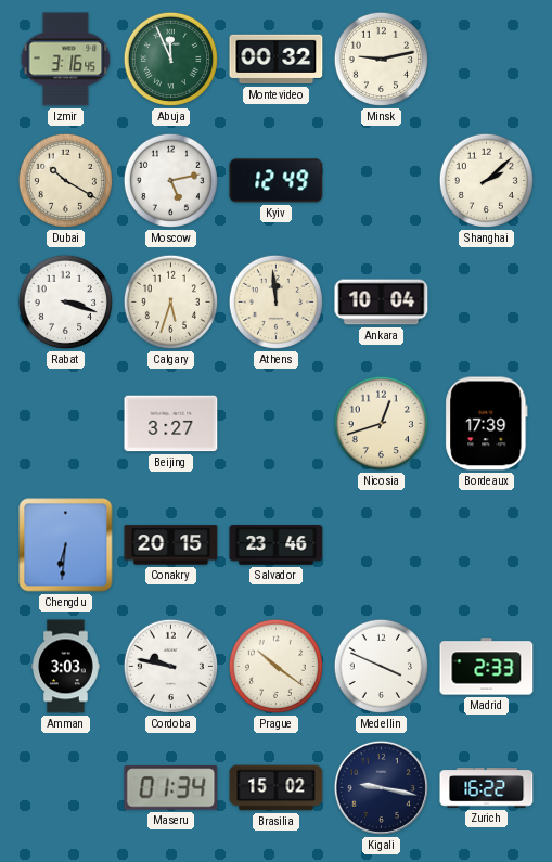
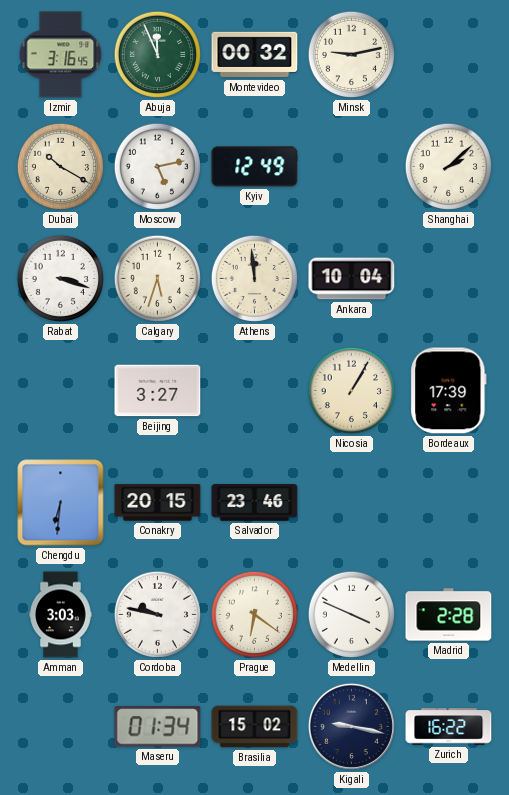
Nicosia: 12:42 -> 1:05
Prague: 10:21 -> 6:21
Madrid: 2:33 -> 2:28
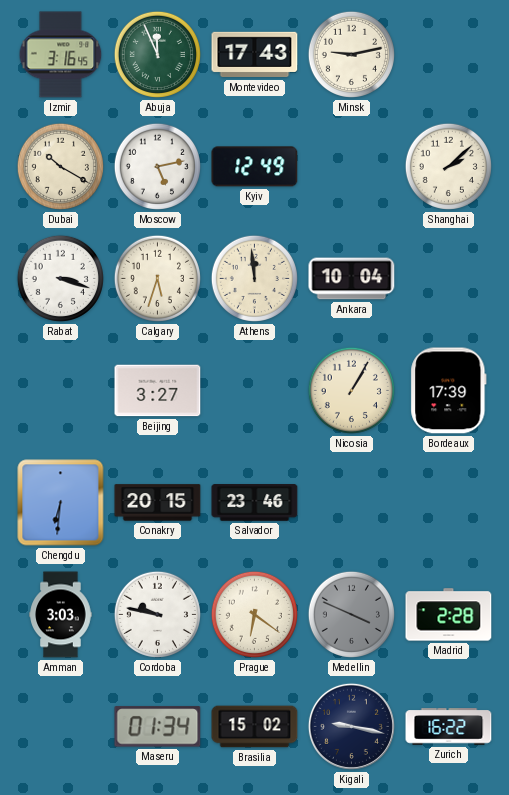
Montevideo: 00:32 -> 17:43
Medellin dial: white -> grey
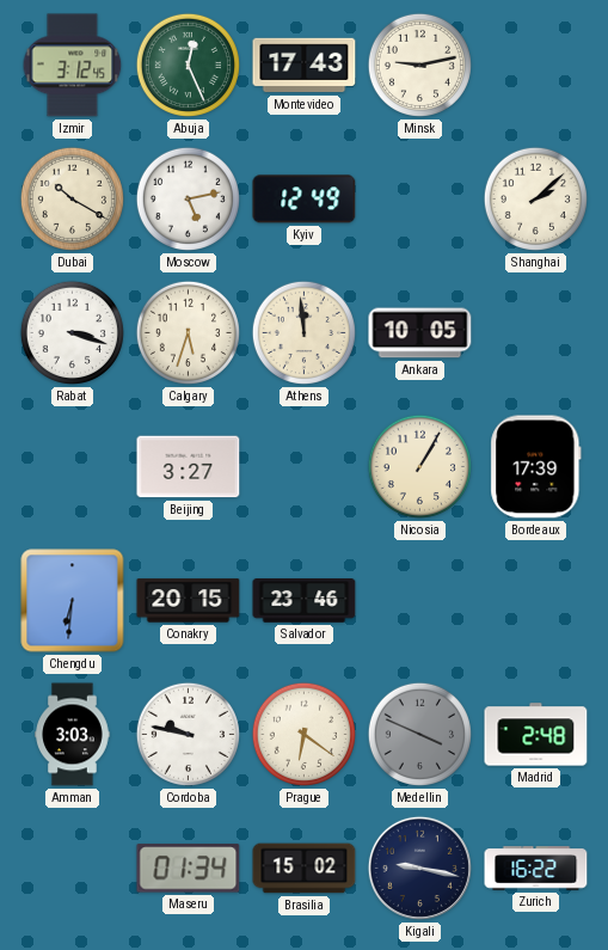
Izmir: 3:16 -> 3:12
Abuja: 11:56 -> 12:26
Ankara: 10:04 -> 10:05
Madrid: 2:28 -> 2:48
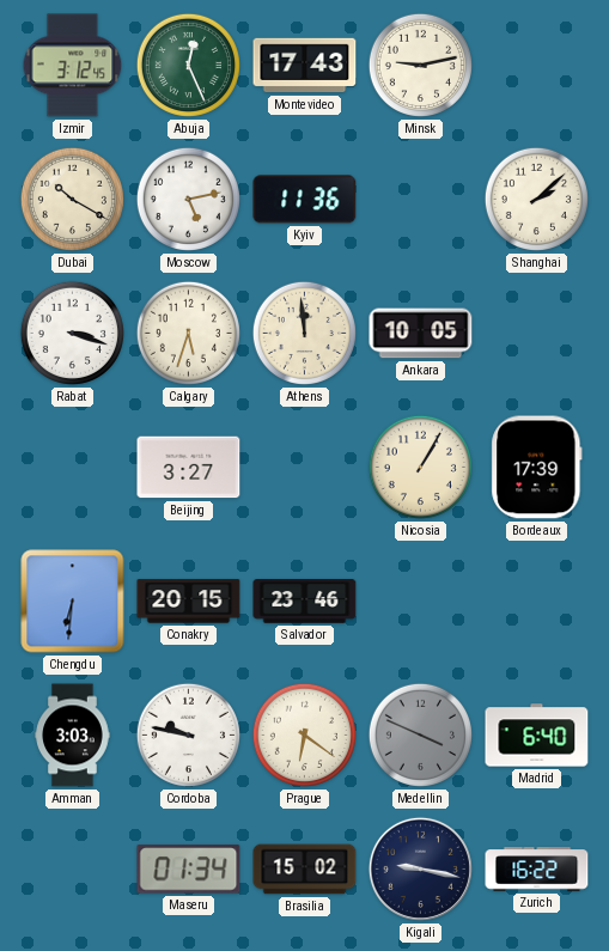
Kyiv: 12:49 -> 11:36
Madrid: 2:48 -> 6:40
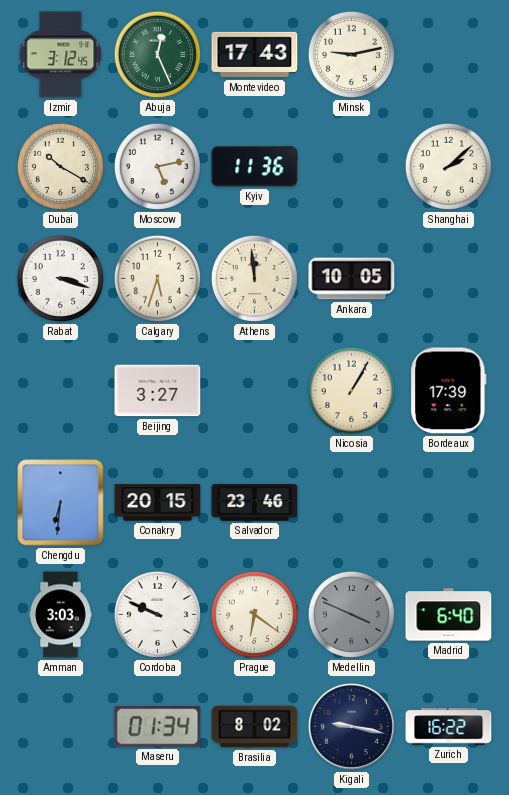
Cordoba: 9:47 -> 9:49
Brasilia: 15:02 -> 8:02
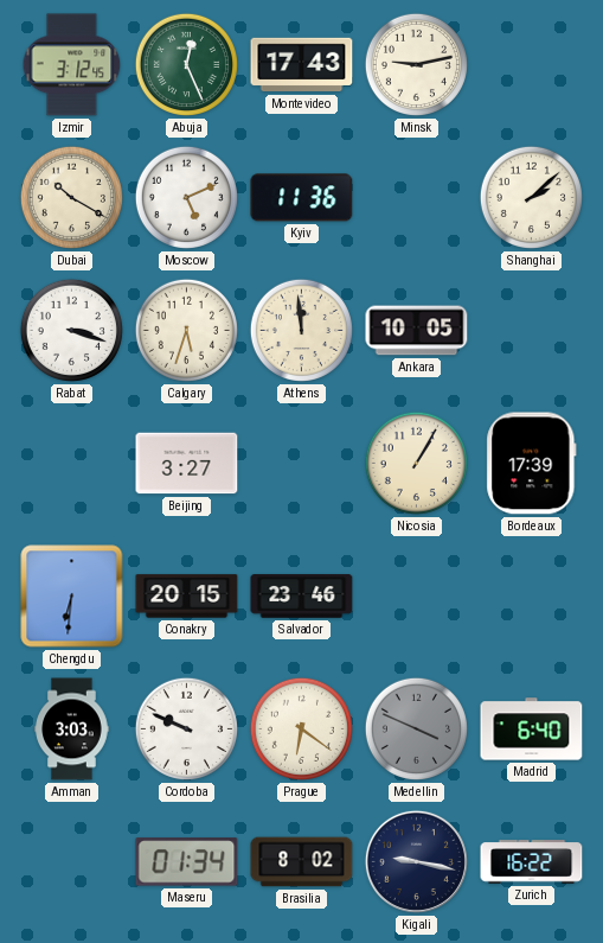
Moscow: 5:13 -> 5:11
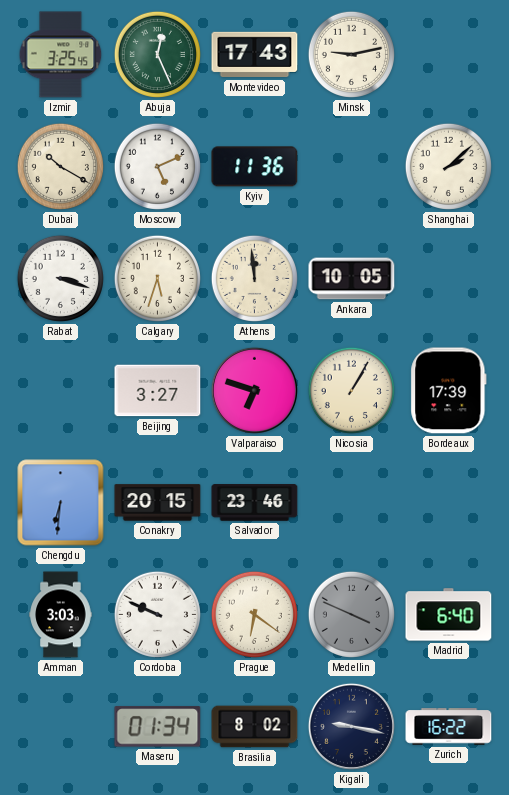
Izmir: 3:12 -> 3:25
Valparaiso: none -> 6:48
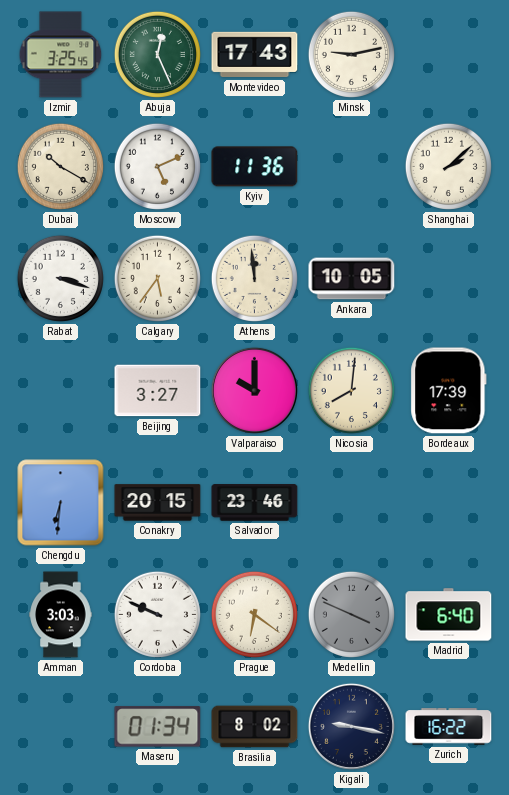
Calgary: 5:33 -> 5:36
Valparaiso: 6:48 -> 10:00
Nicosia: 1:05 -> 8:01
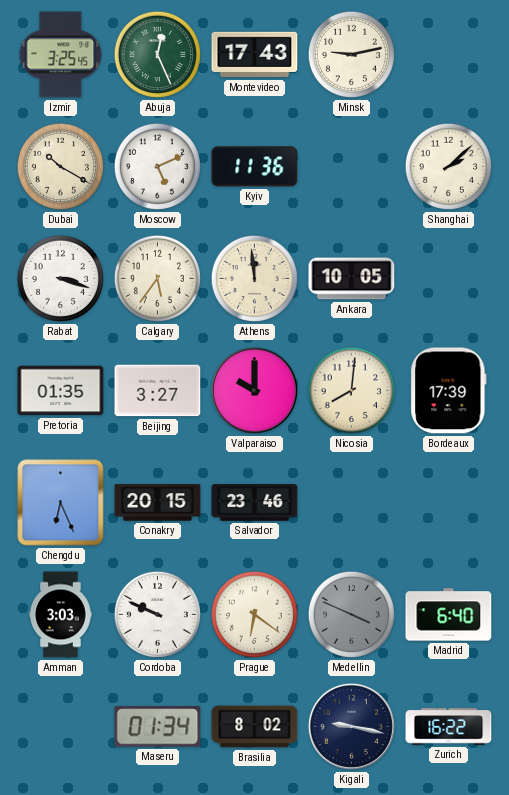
Pretoria: none -> 01:35
Chengdu: 6:31 -> 6:26
